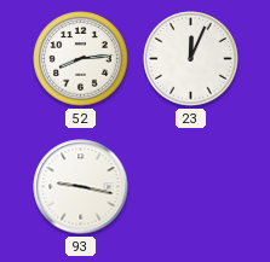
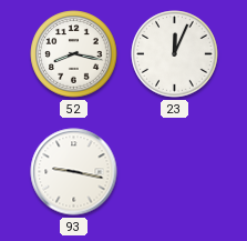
52: 8:14 -> 8:17
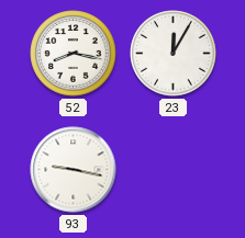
23: 12:04 -> 12:05
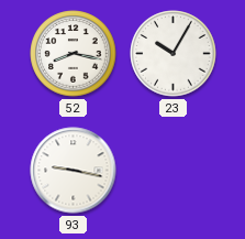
23: 12:05 -> 10:05
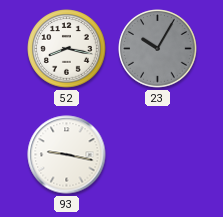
23 dial: white -> grey
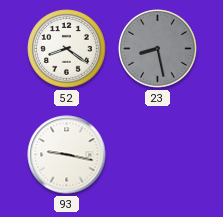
52: 8:17 -> 8:21
23: 10:05 -> 8:28
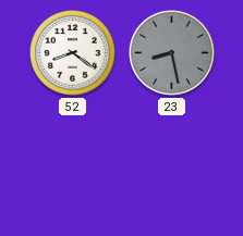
93: 9:17 -> none
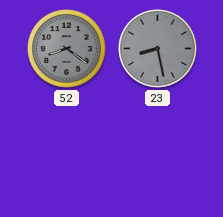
52 dial: white -> grey
